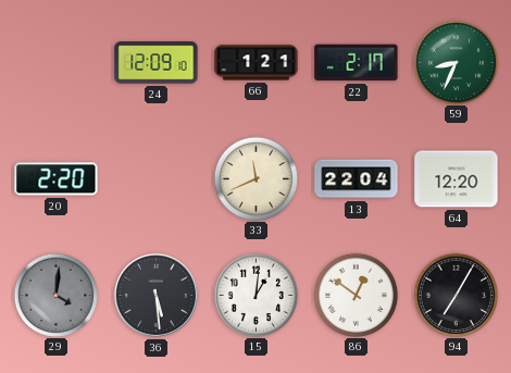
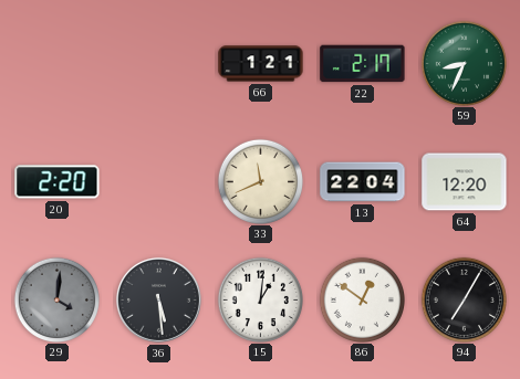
24: 12:09 -> none
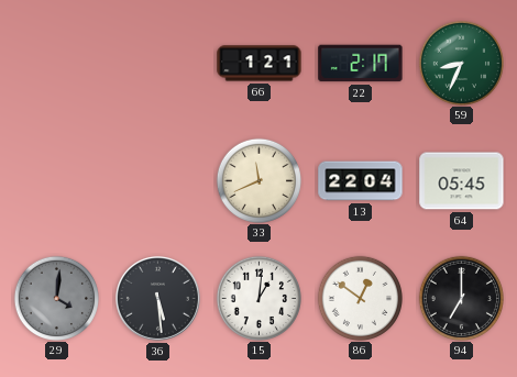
20: 2:20 -> none
64: 12:20 -> 05:45
94: 7:05 -> 7:00
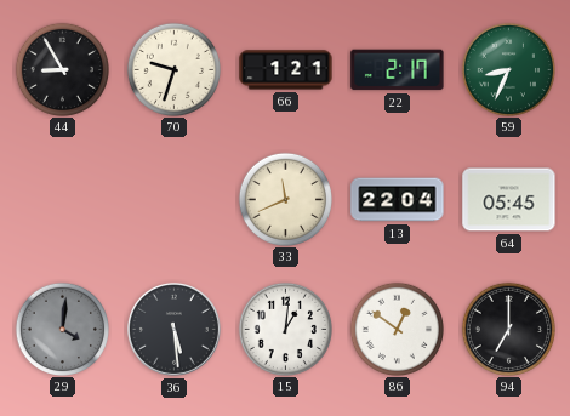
44: none -> 8:55
70: none -> 9:33
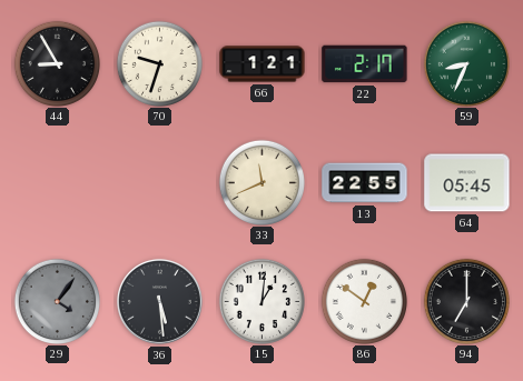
13: 22:04 -> 22:55
29: 4:01 -> 4:06
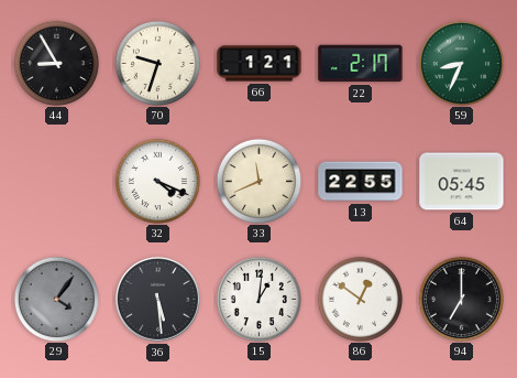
32: none -> 4:19
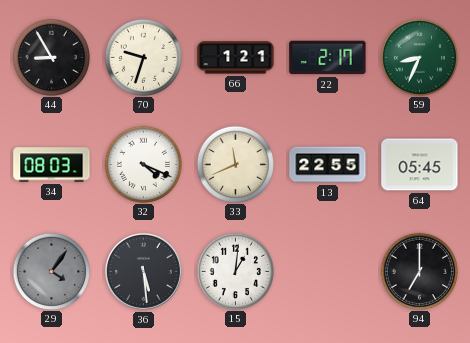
34: none -> 08:03
86: 12:51 -> none
